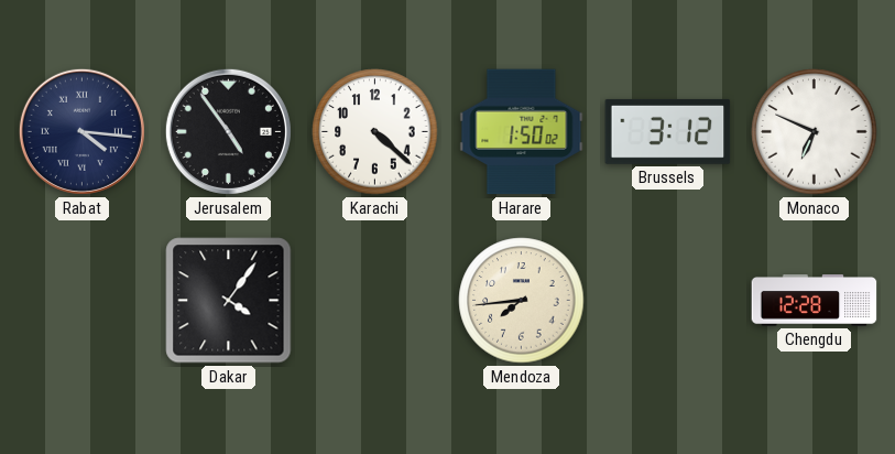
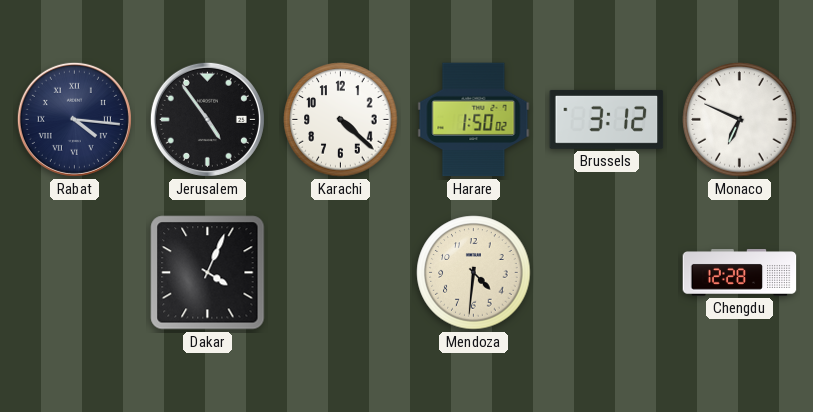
Dakar: 4:06 -> 4:04
Mendoza: 7:44 -> 4:31
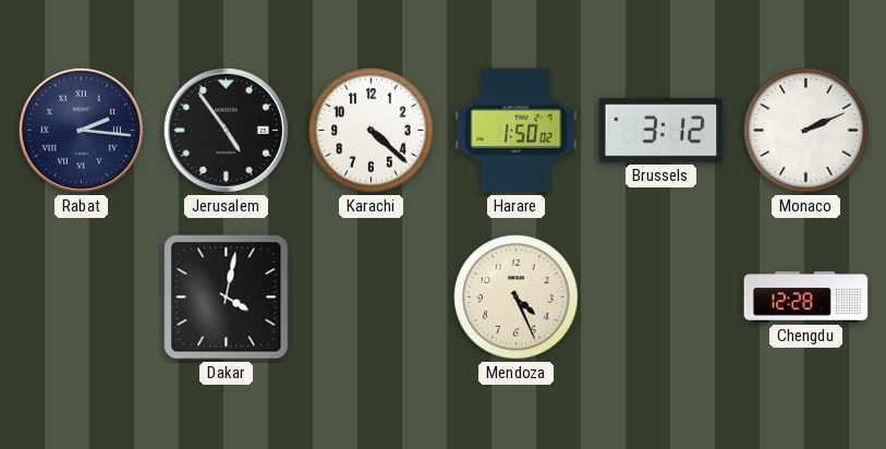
Rabat: 4:16 -> 2:16
Monaco: 6:49 -> 2:11
Dakar: 4:04 -> 4:02
Mendoza: 4:31 -> 4:26
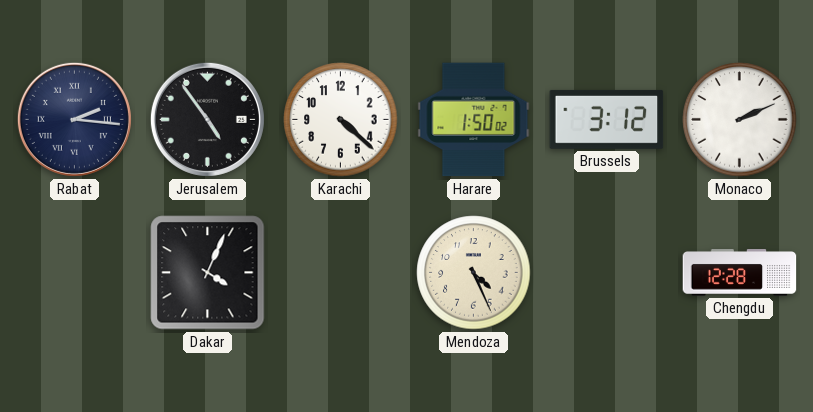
Dakar: 4:02 -> 4:04
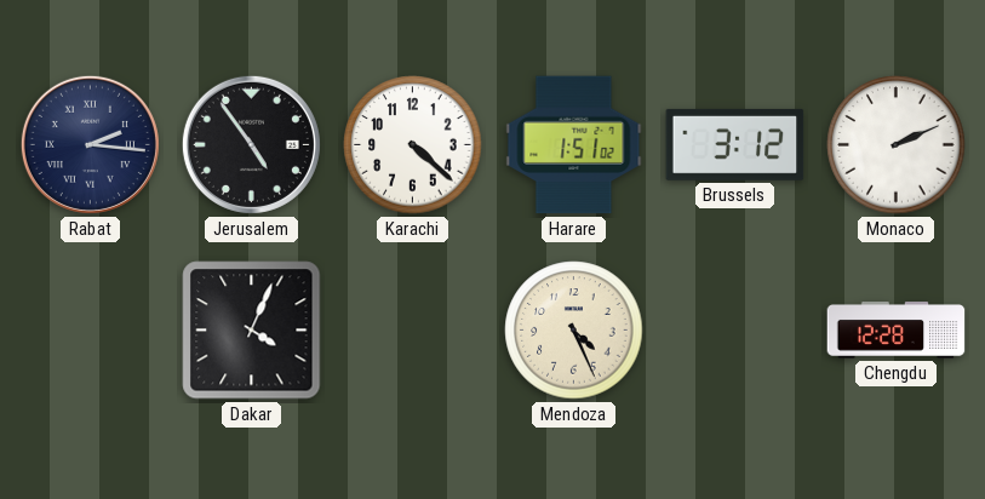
Harare: 1:50 -> 1:51
